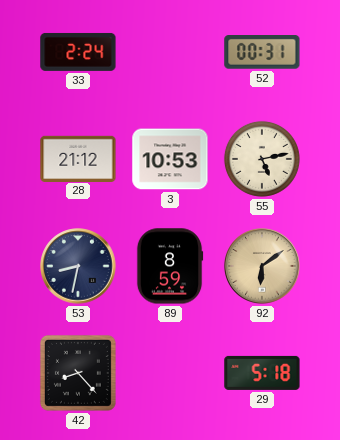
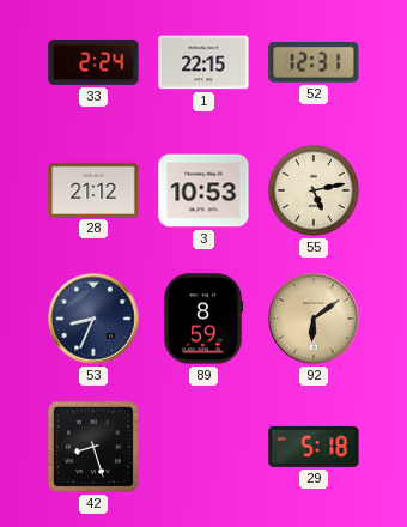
1: none -> 22:15
52: 00:31 -> 12:31
53: 8:32 -> 8:34
42: 8:23 -> 8:27
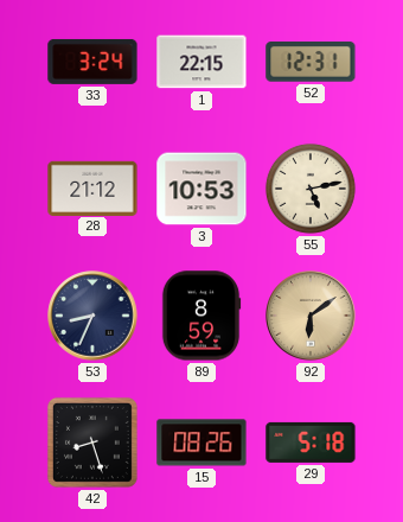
33: 2:24 -> 3:24
15: none -> 08:26
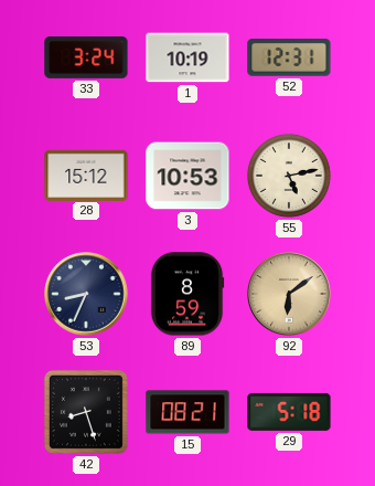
1: 22:15 -> 10:19
28: 21:12 -> 15:12
15: 08:26 -> 08:21
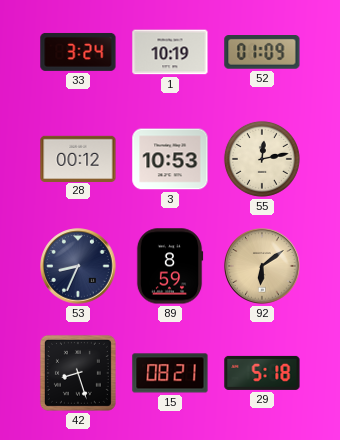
52: 12:31 -> 01:09
28: 15:12 -> 00:12
55: 5:13 -> 12:13
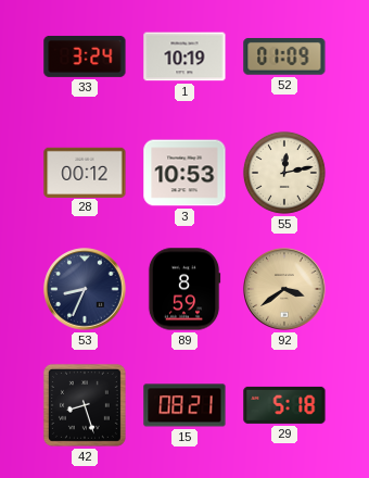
92: 6:09 -> 3:39
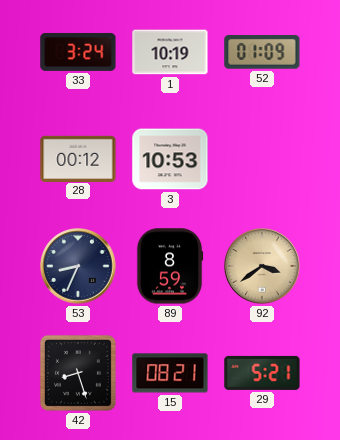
55: 12:13 -> none
29: 5:18 -> 5:21
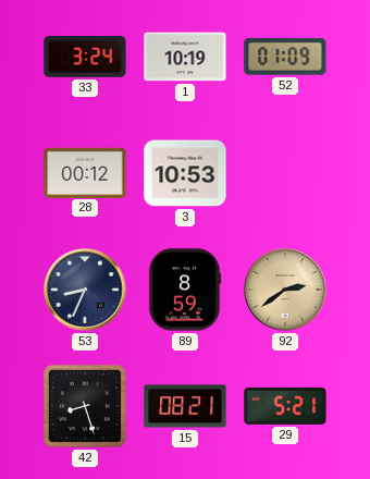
92: 3:39 -> 2:39
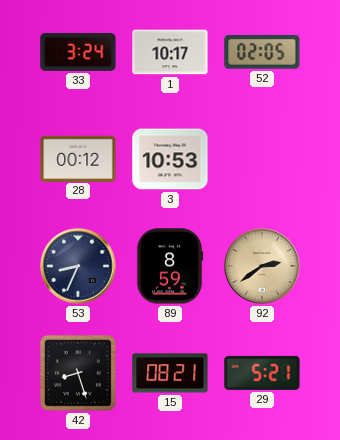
1: 10:19 -> 10:17
52: 01:09 -> 02:05
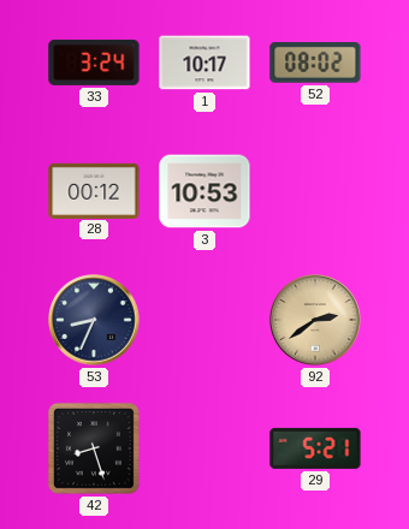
52: 02:05 -> 08:02
89: 8:59 -> none
15: 08:21 -> none
